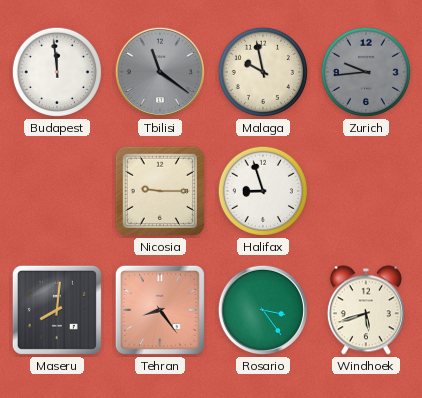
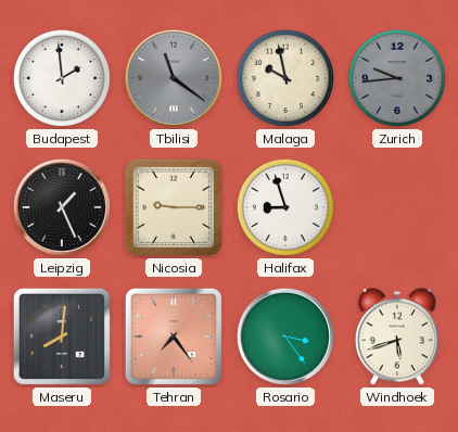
Budapest: 11:59 -> 1:59
Leipzig: none -> 1:26
Tehran: 8:24 -> 7:24
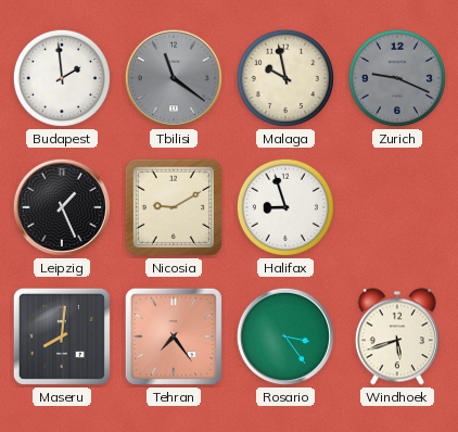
Zurich: 9:44 -> 9:19
Nicosia: 9:15 -> 9:10
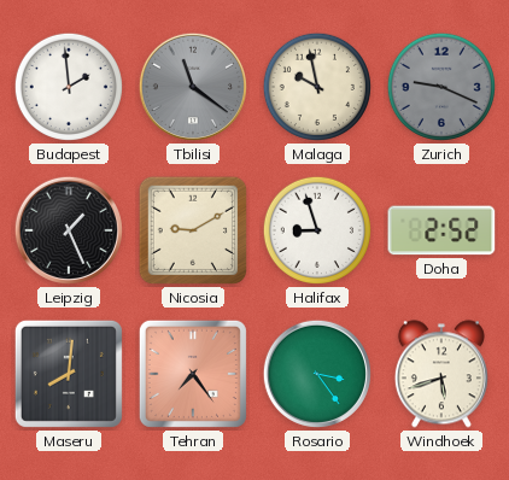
Doha: none -> 2:52
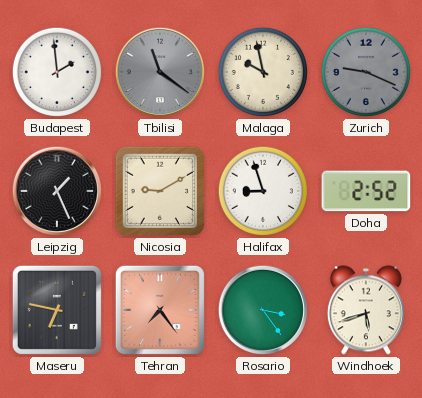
Maseru: 8:01 -> 6:47
